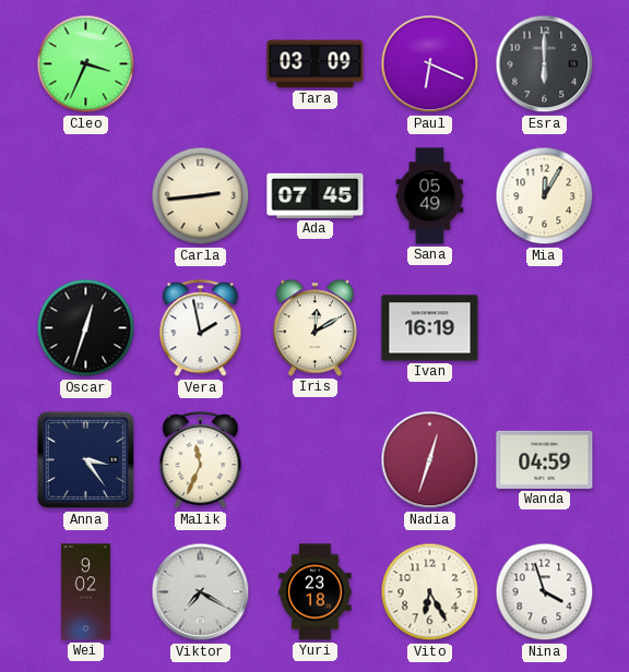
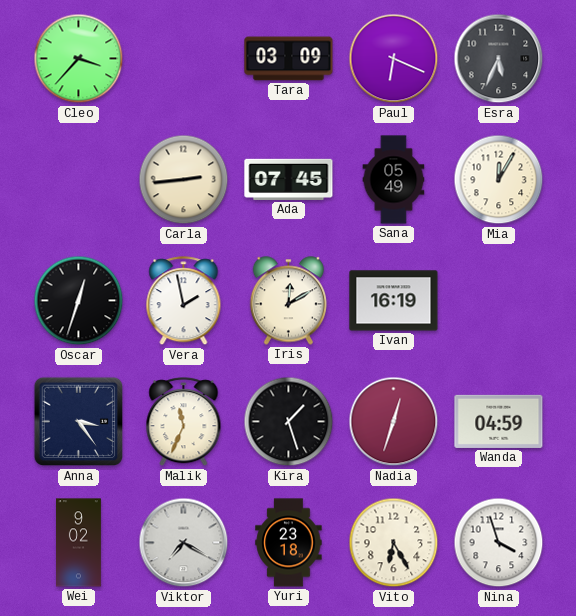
Cleo: 3:34 -> 3:37
Esra: 6:00 -> 5:34
Kira: none -> 1:27
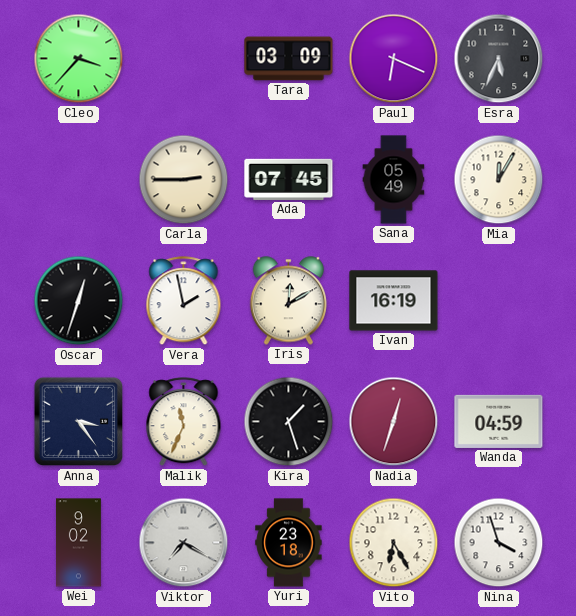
Carla: 2:44 -> 2:45
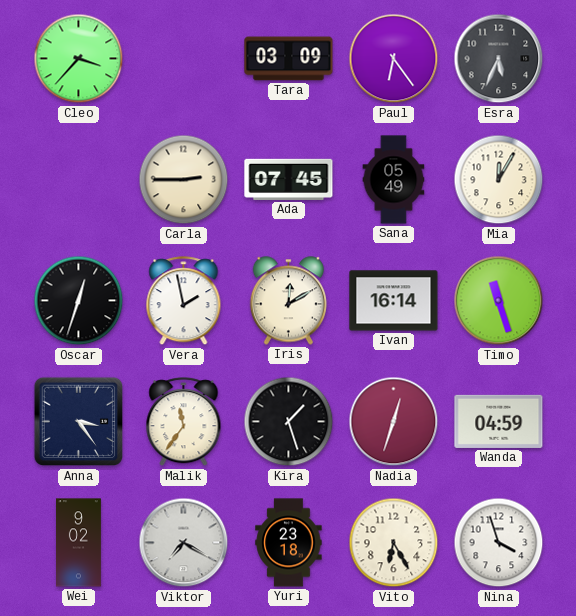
Paul: 6:19 -> 6:24
Ivan: 16:19 -> 16:14
Timo: none -> 11:27
Malik: 11:34 -> 11:36
